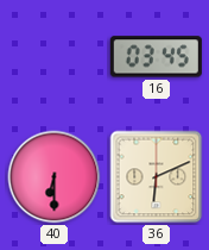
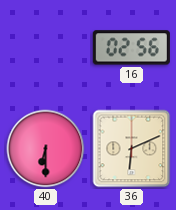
16: 03:45 -> 02:56
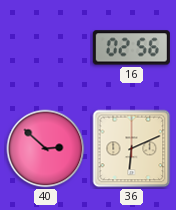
40: 6:30 -> 2:52
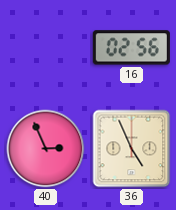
40: 2:52 -> 2:56
36: 6:11 -> 4:56
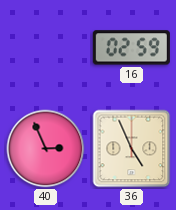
16: 02:56 -> 02:59
